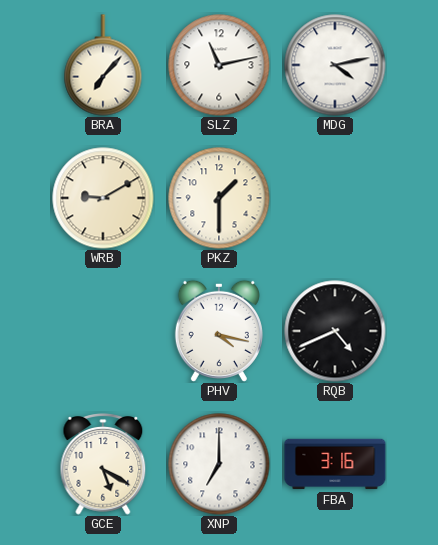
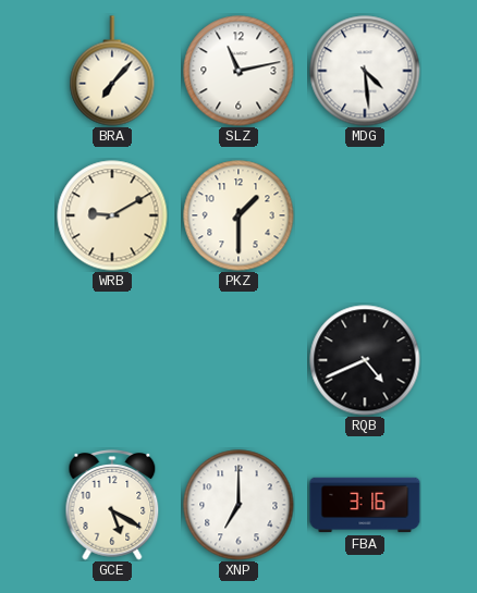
MDG: 4:13 -> 4:29
PHV: 4:17 -> none
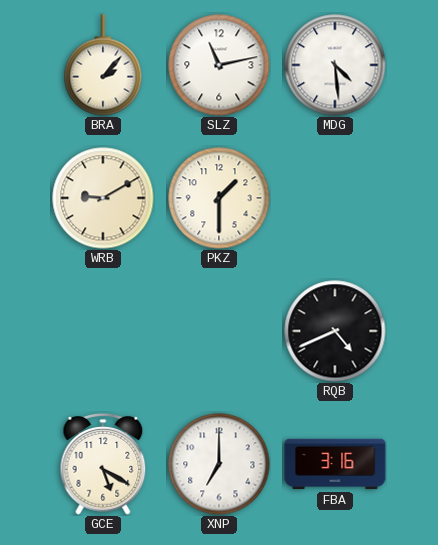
BRA: 7:07 -> 2:07
